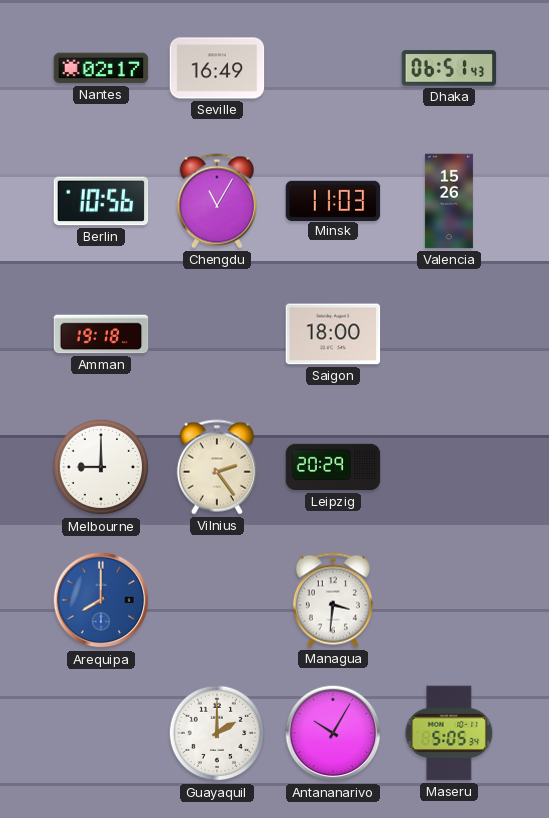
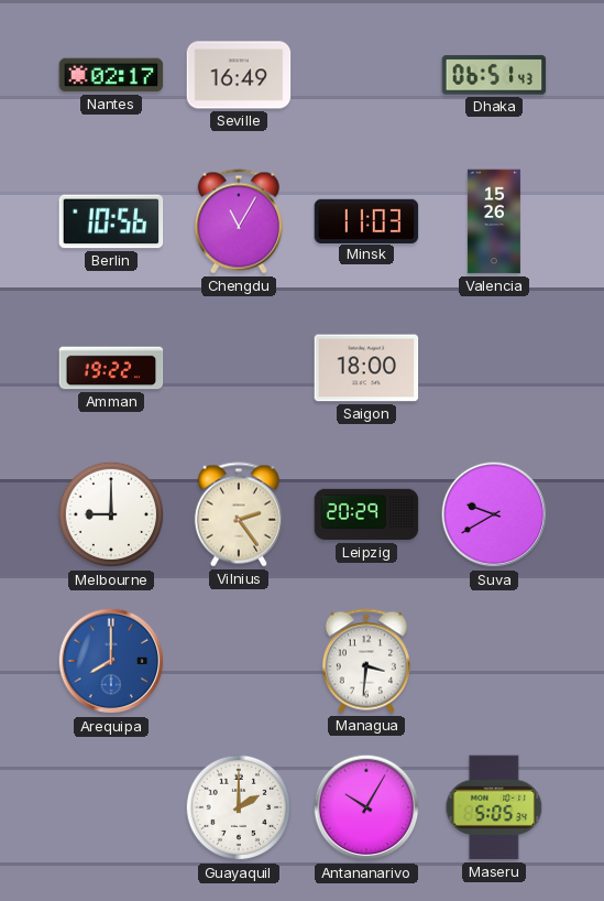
Amman: 19:18 -> 19:22
Suva: none -> 9:40
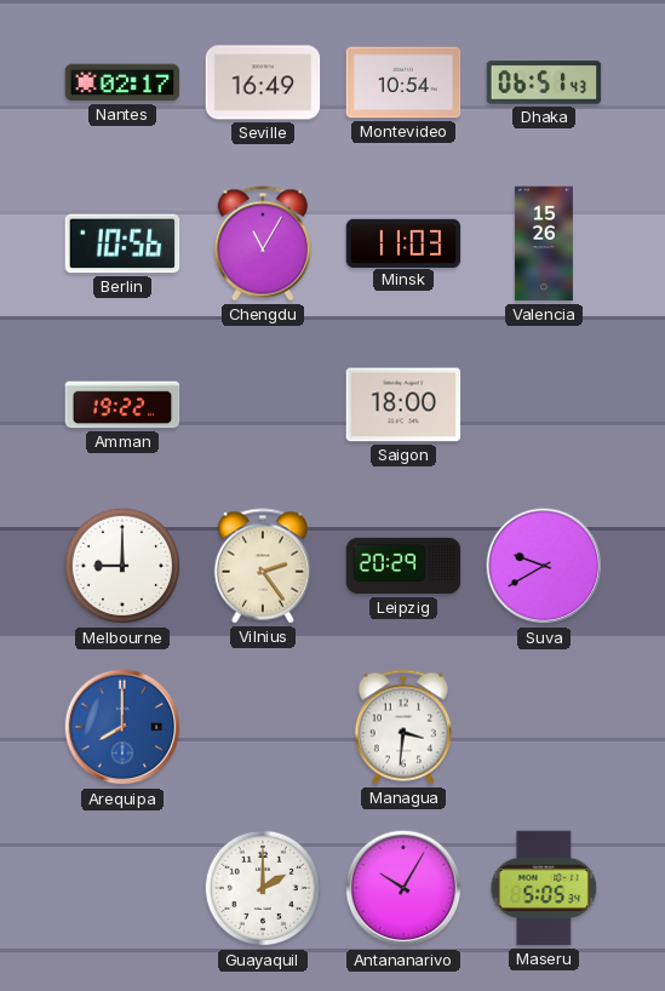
Montevideo: none -> 10:54
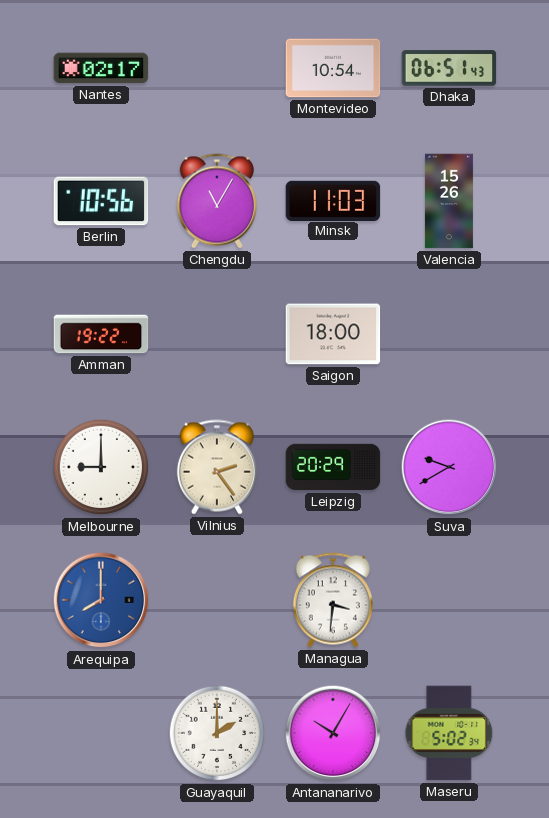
Seville: 16:49 -> none
Maseru: 5:05 -> 5:02
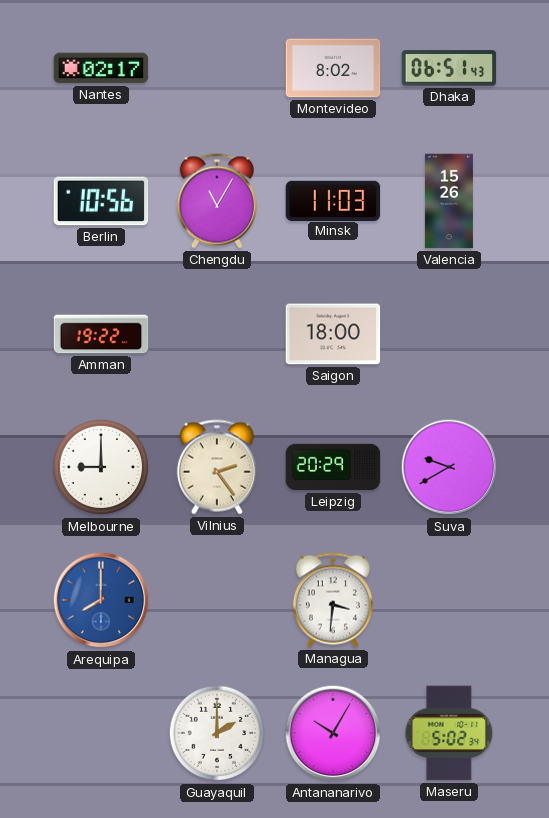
Montevideo: 10:54 -> 8:02
